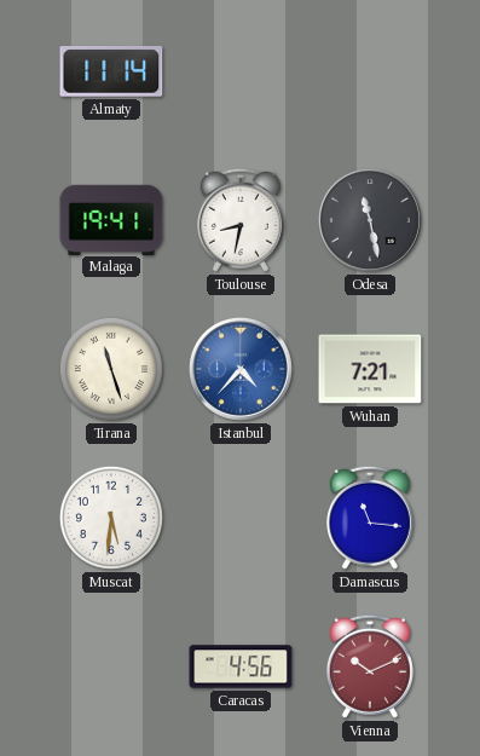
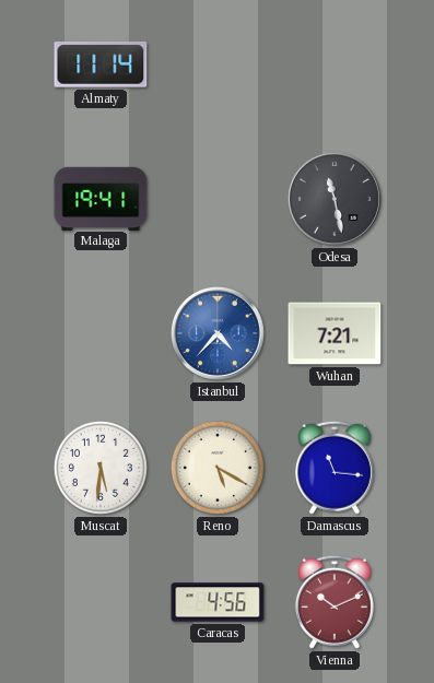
Toulouse: 8:32 -> none
Tirana: 11:27 -> none
Reno: none -> 5:20
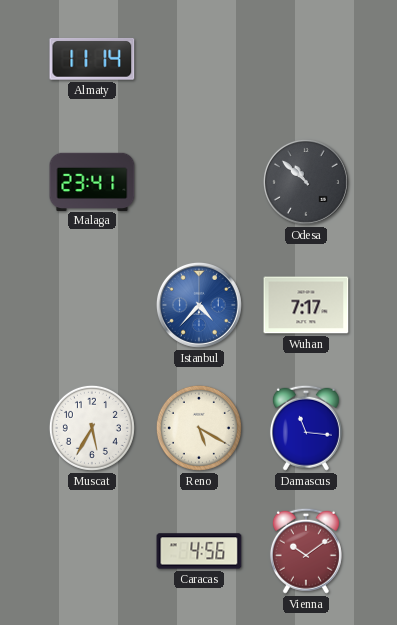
Malaga: 19:41 -> 23:41
Odesa: 11:28 -> 10:52
Wuhan: 7:21 -> 7:17
Muscat: 5:31 -> 5:35
Vienna: 10:11 -> 10:09
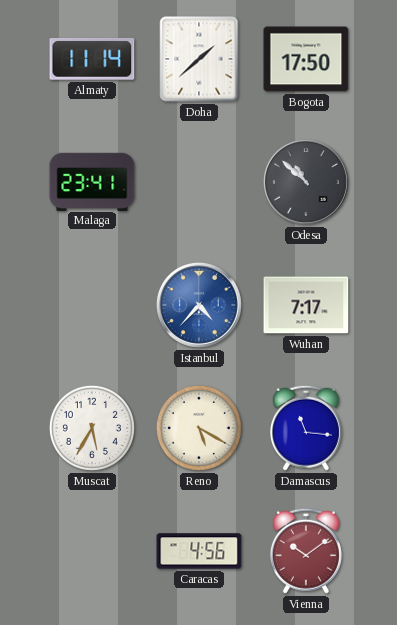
Doha: none -> 1:38
Bogota: none -> 17:50
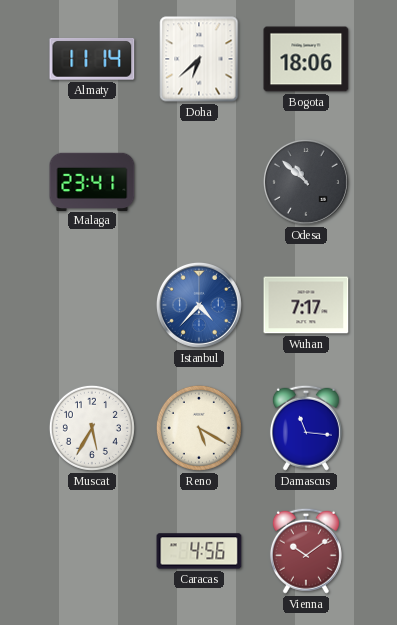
Doha: 1:38 -> 6:38
Bogota: 17:50 -> 18:06
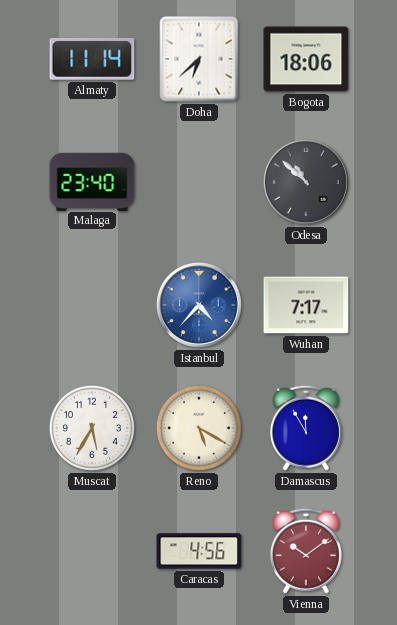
Malaga: 23:41 -> 23:40
Damascus: 11:16 -> 11:55
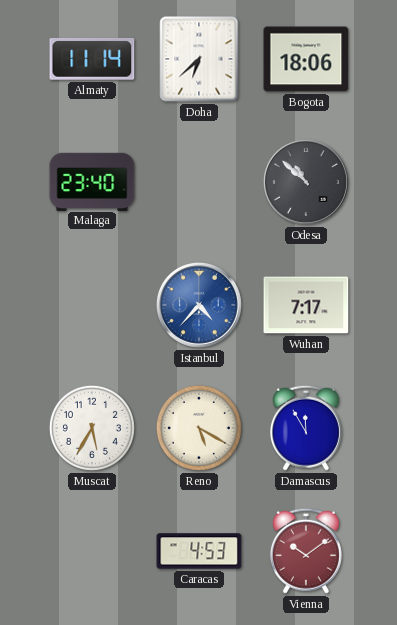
Caracas: 4:56 -> 4:53
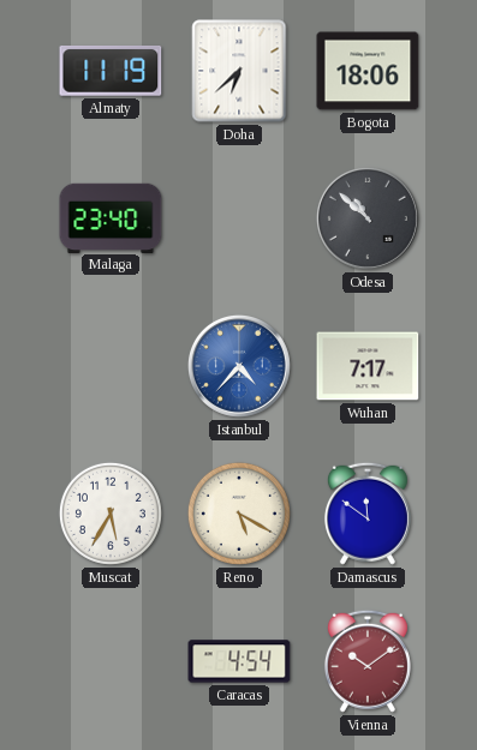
Almaty: 11:14 -> 11:19
Damascus: 11:55 -> 11:51
Caracas: 4:53 -> 4:54
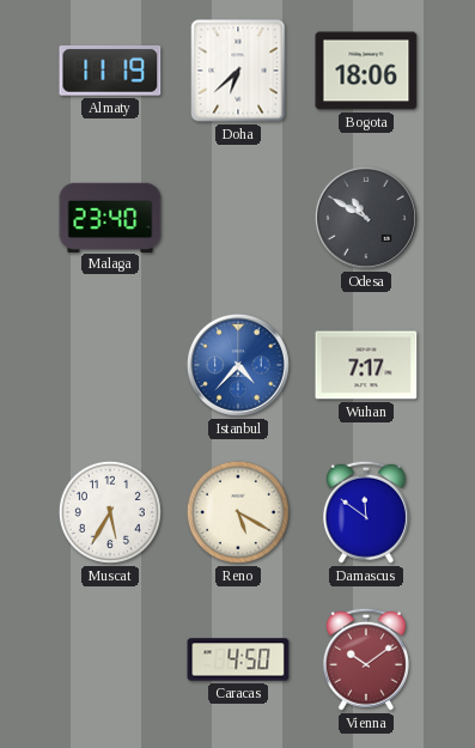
Odesa: 10:52 -> 10:50
Caracas: 4:54 -> 4:50
